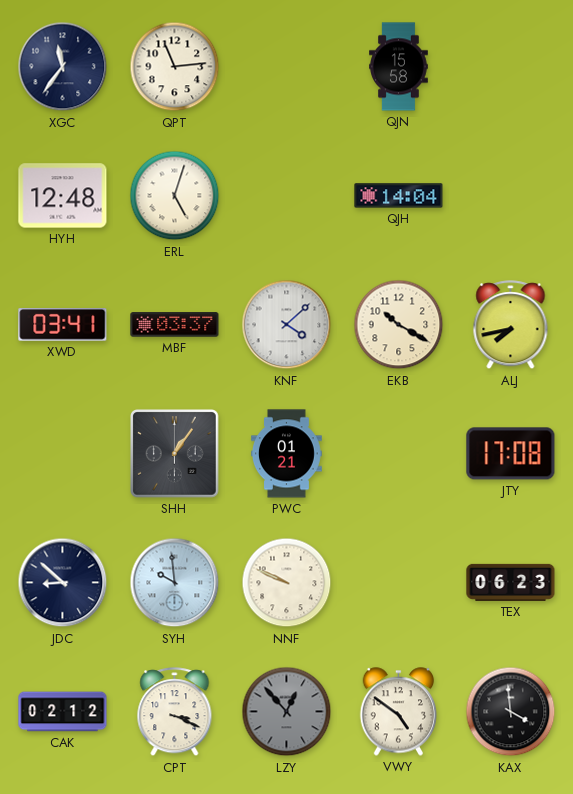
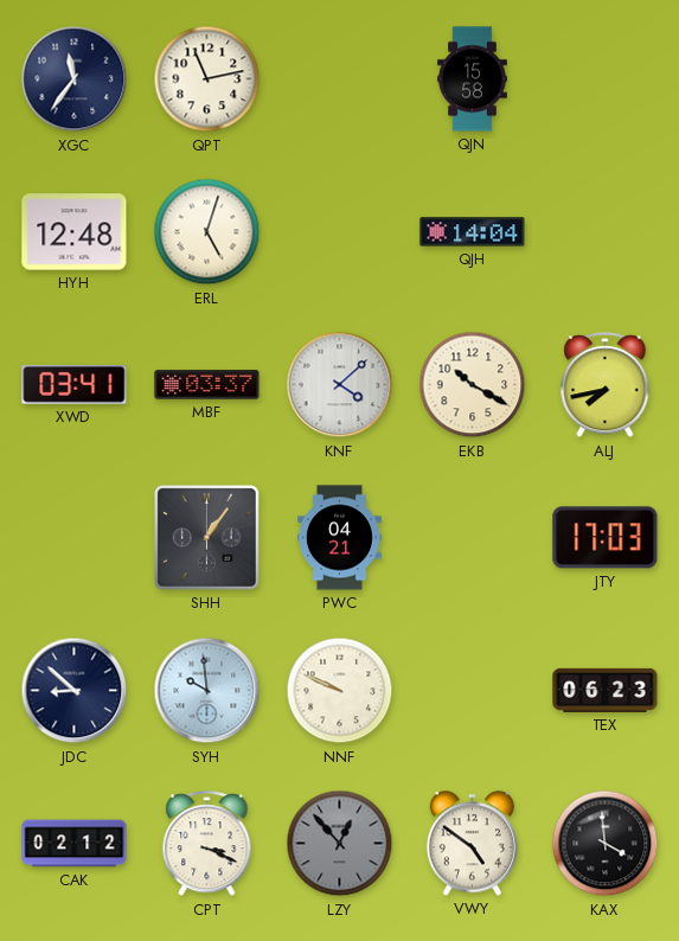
QPT: 11:14 -> 11:13
PWC: 01:21 -> 04:21
JTY: 17:08 -> 17:03
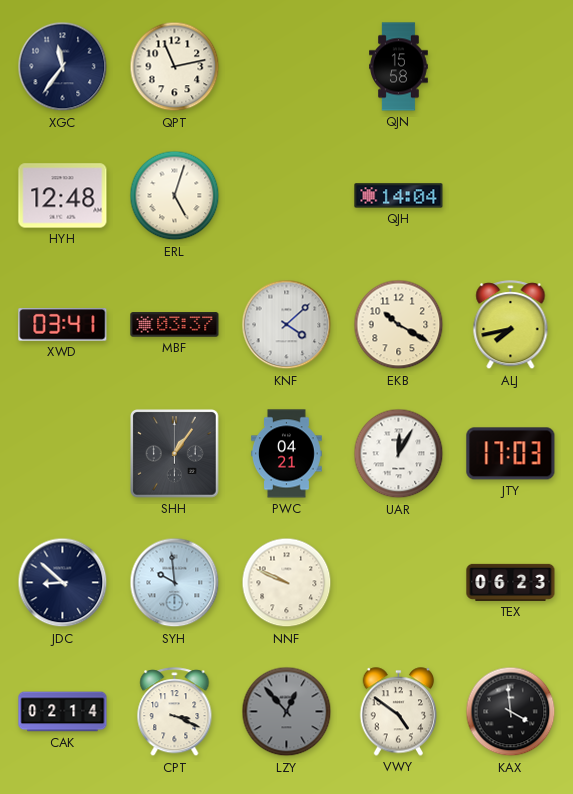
UAR: none -> 12:05
CAK: 02:12 -> 02:14
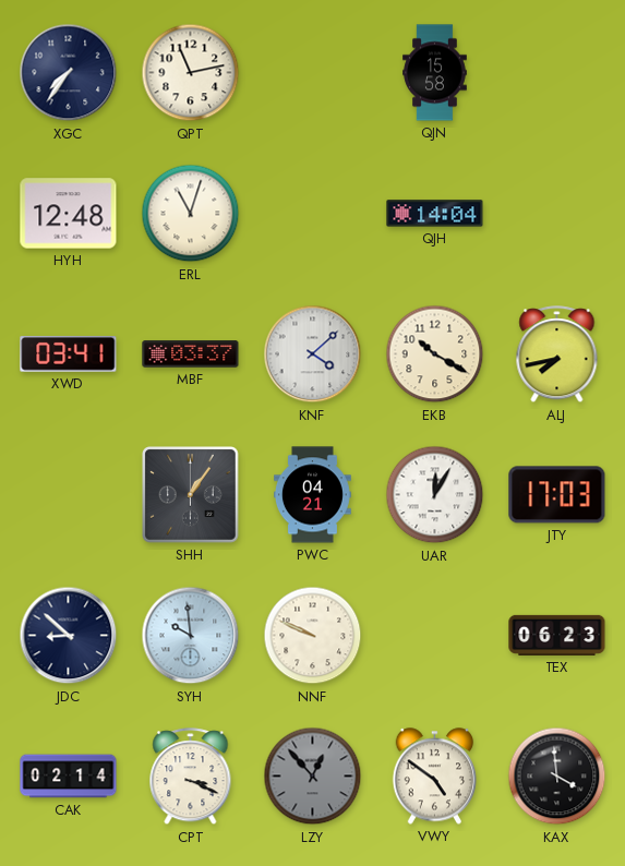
XGC: 11:36 -> 7:36
ERL: 5:03 -> 11:03
